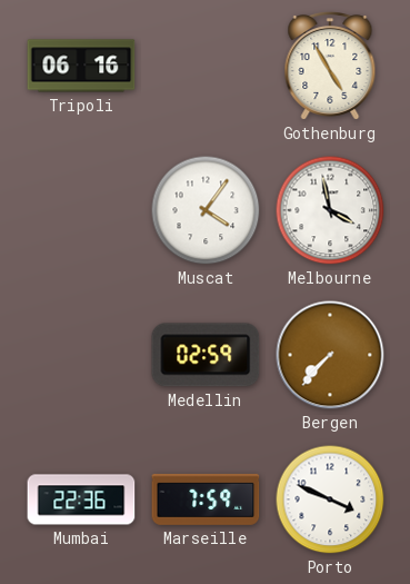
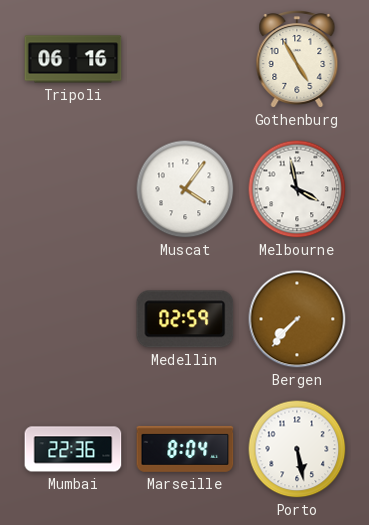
Marseille: 7:59 -> 8:04
Porto: 3:49 -> 5:28
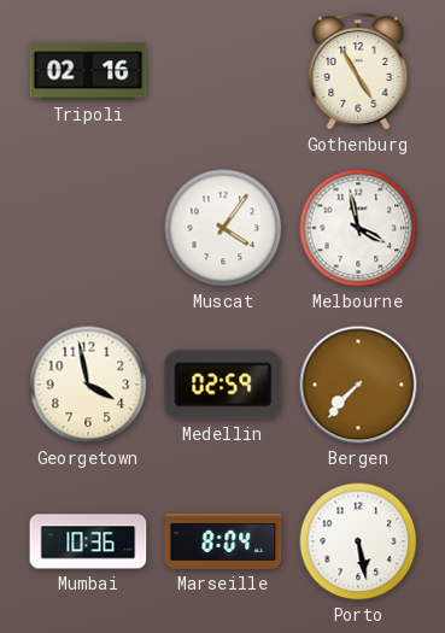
Tripoli: 06:16 -> 02:16
Georgetown: none -> 3:58
Mumbai: 22:36 -> 10:36
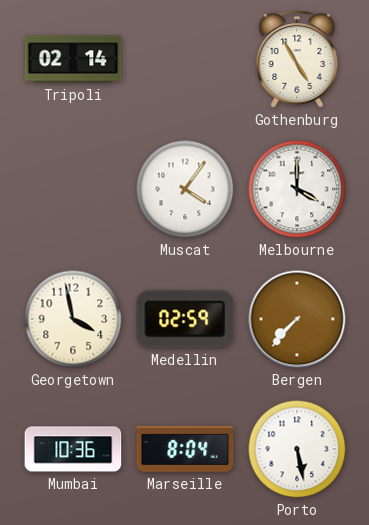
Tripoli: 02:16 -> 02:14
Melbourne: 3:58 -> 4:00
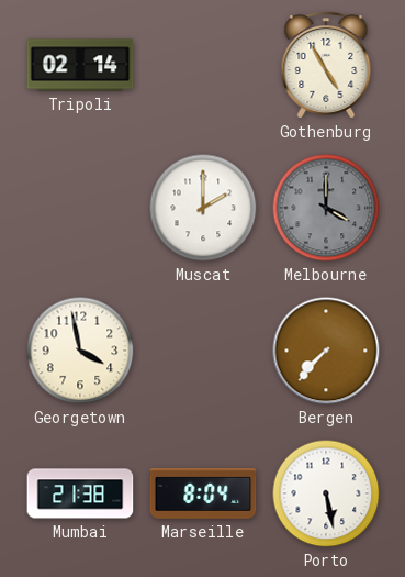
Muscat: 4:06 -> 2:00
Melbourne dial: white -> grey
Medellin: 02:59 -> none
Mumbai: 10:36 -> 21:38
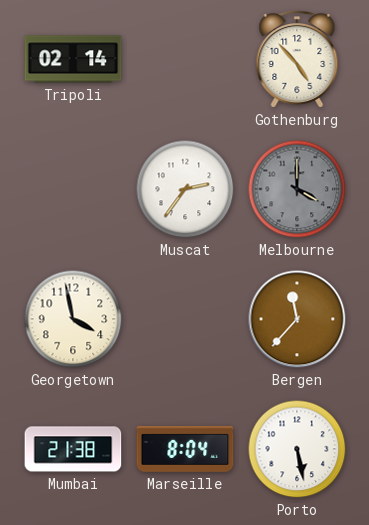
Gothenburg: 4:55 -> 4:53
Muscat: 2:00 -> 2:36
Bergen: 7:37 -> 11:37
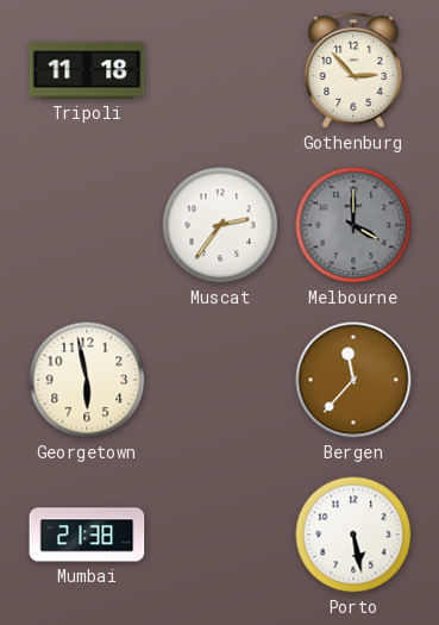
Tripoli: 02:14 -> 11:18
Gothenburg: 4:53 -> 2:53
Georgetown: 3:58 -> 5:58
Marseille: 8:04 -> none
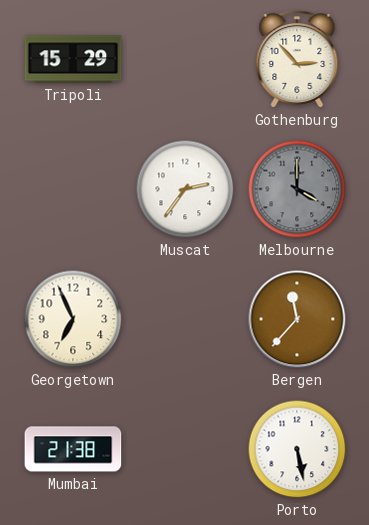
Tripoli: 11:18 -> 15:29
Georgetown: 5:58 -> 6:56
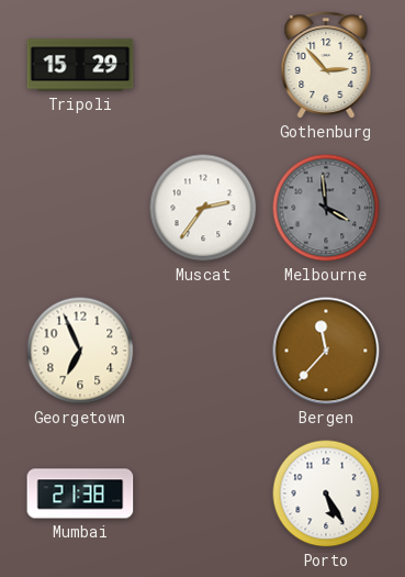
Melbourne: 4:00 -> 3:59
Porto: 5:28 -> 5:25
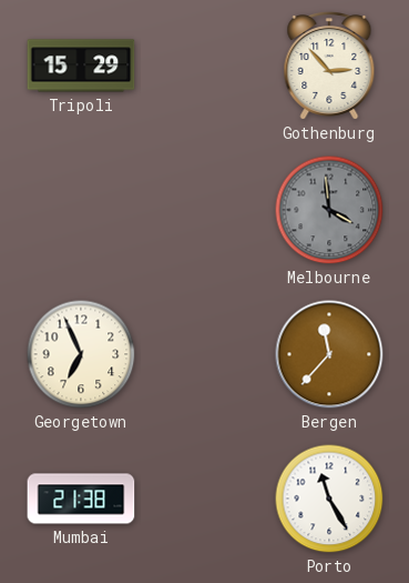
Muscat: 2:36 -> none
Porto: 5:25 -> 11:25
